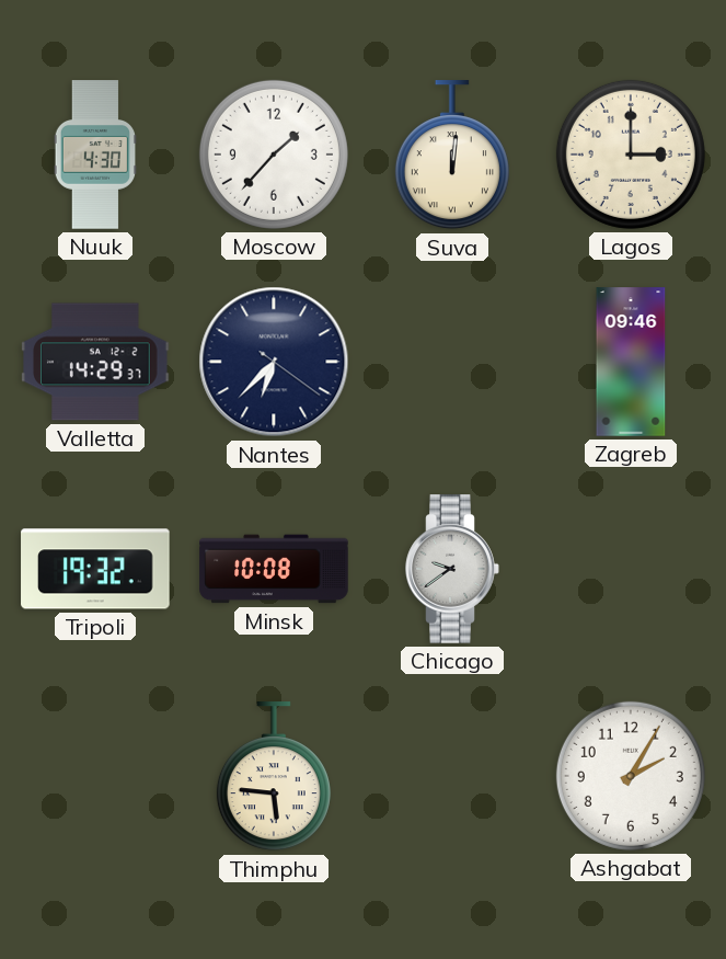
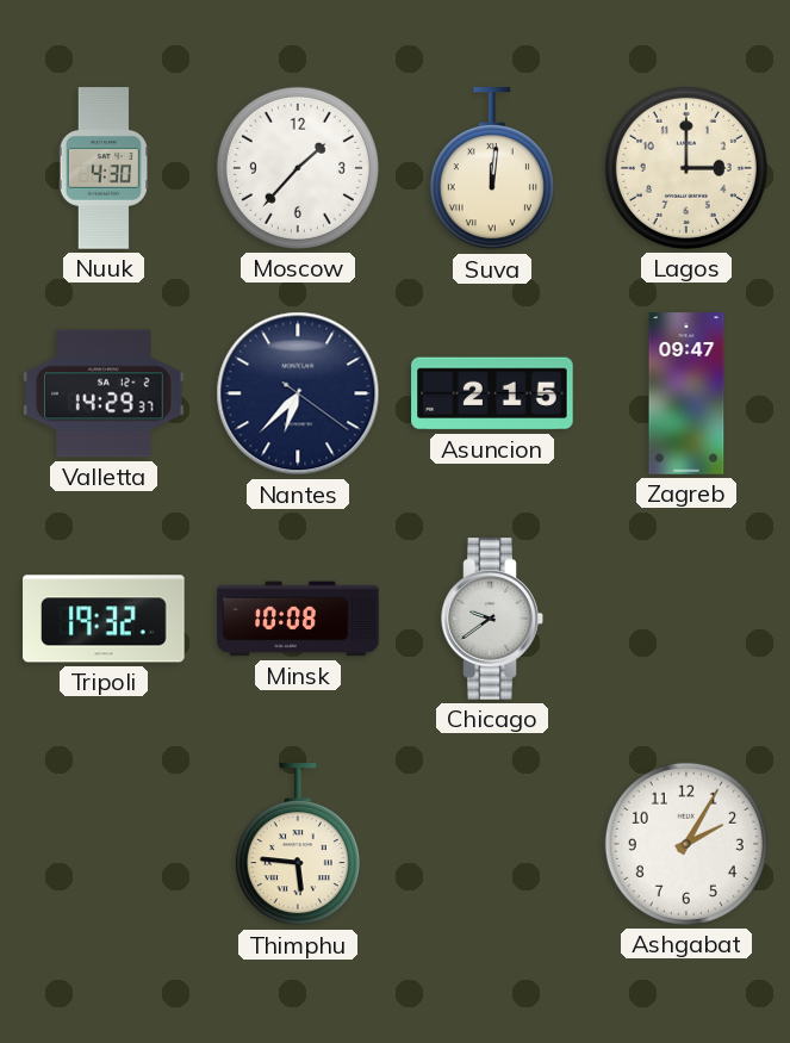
Asuncion: none -> 2:15
Zagreb: 09:46 -> 09:47
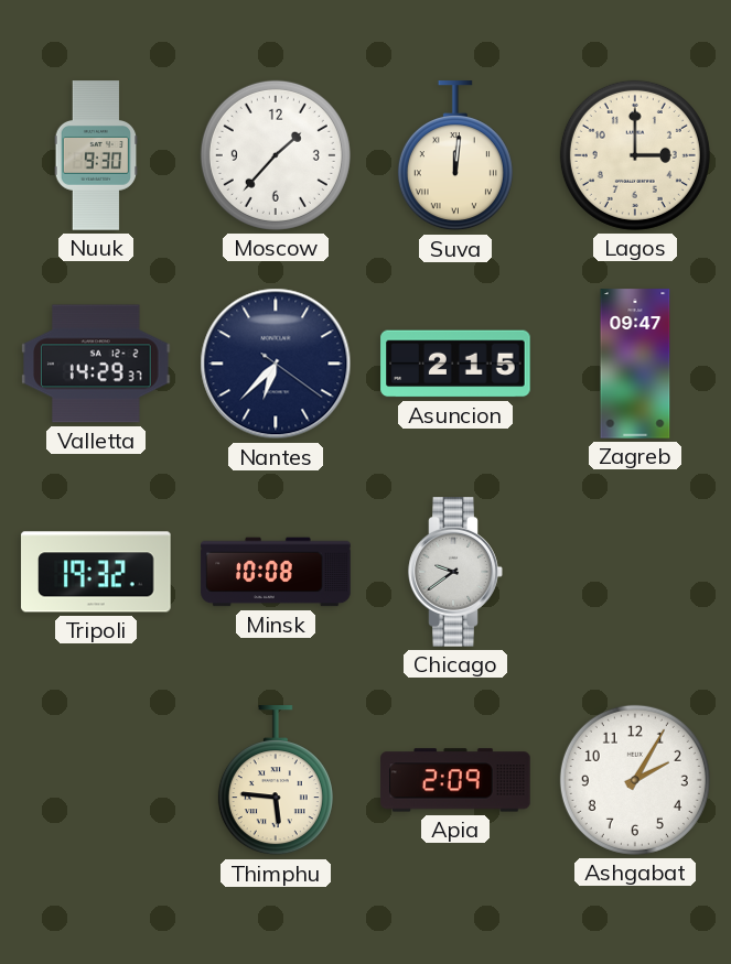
Nuuk: 4:30 -> 9:30
Apia: none -> 2:09
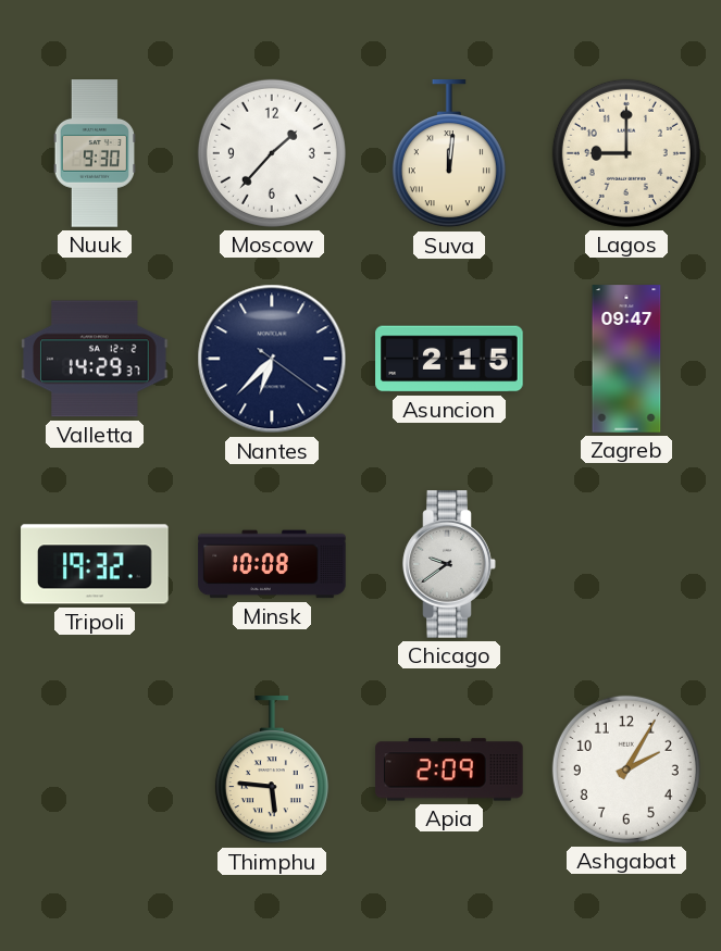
Lagos: 3:00 -> 9:00
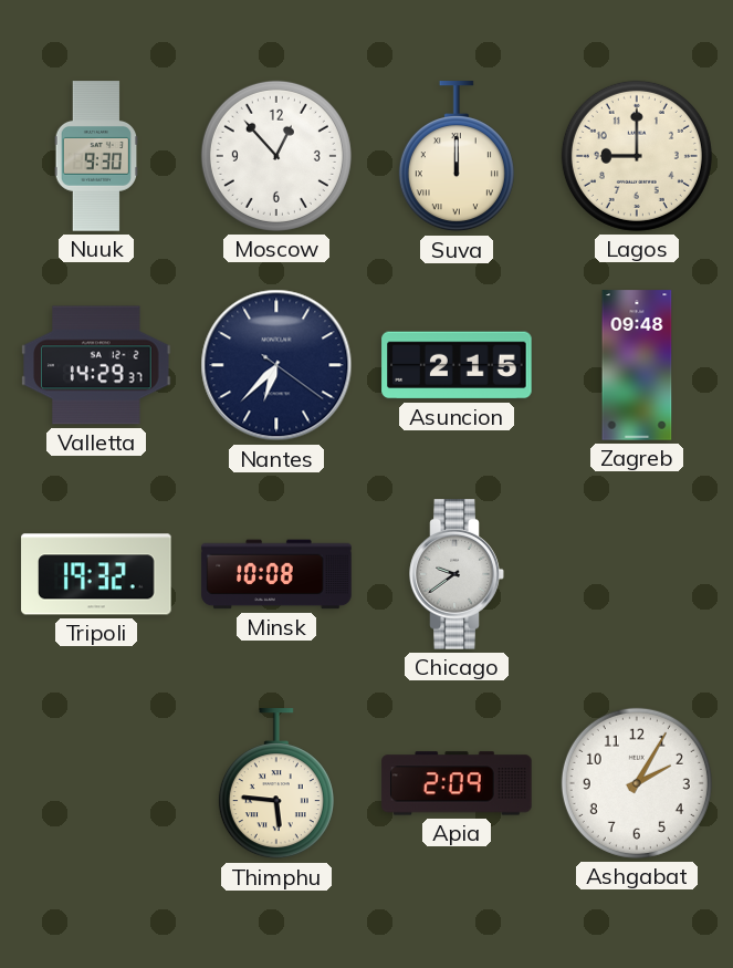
Moscow: 1:37 -> 12:53
Suva: 12:01 -> 12:00
Zagreb: 09:47 -> 09:48
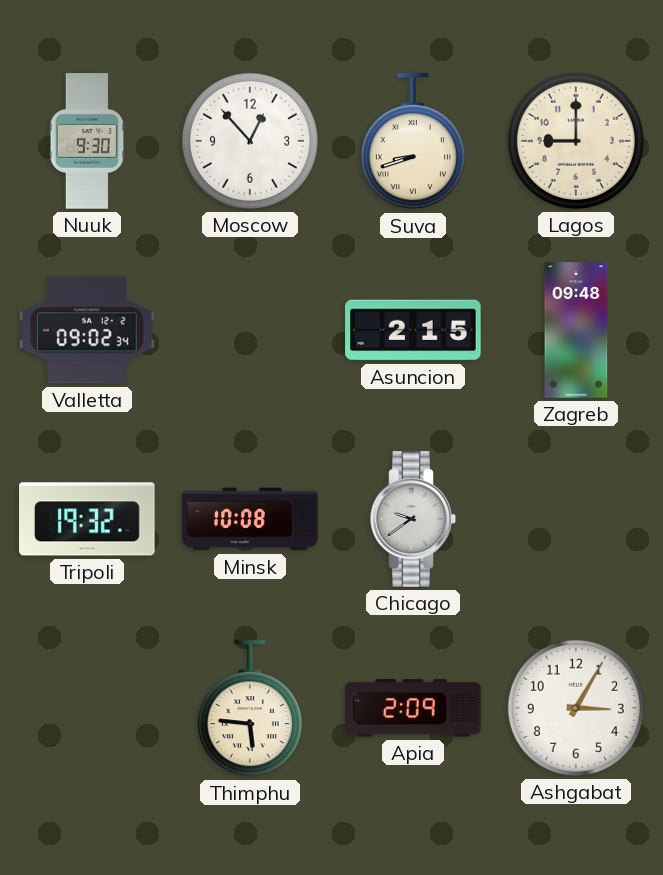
Suva: 12:00 -> 8:42
Valletta: 14:29 -> 09:02
Nantes: 6:37 -> none
Ashgabat: 2:05 -> 3:05
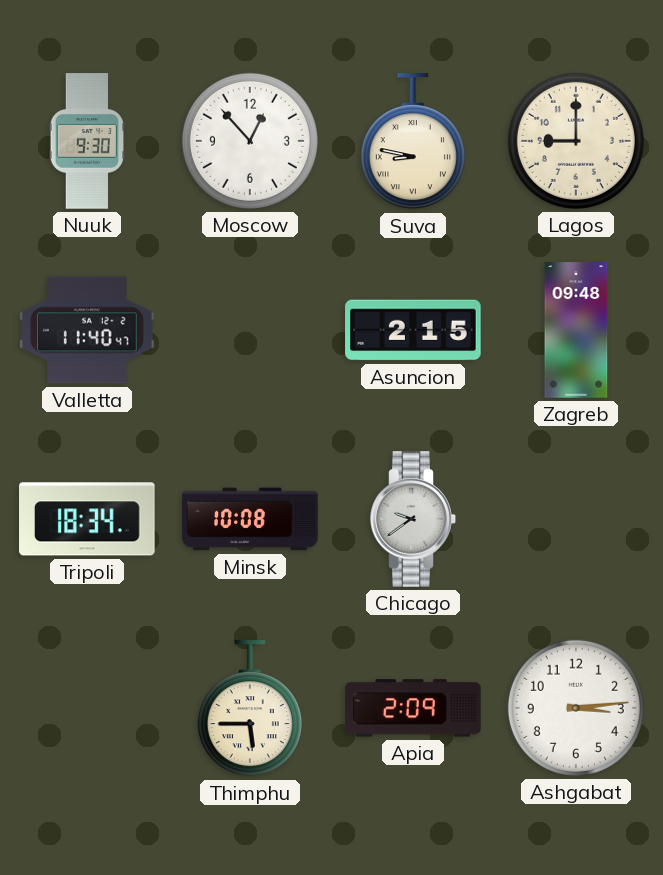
Suva: 8:42 -> 8:47
Valletta: 09:02 -> 11:40
Tripoli: 19:32 -> 18:34
Thimphu: 5:46 -> 5:45
Ashgabat: 3:05 -> 3:14
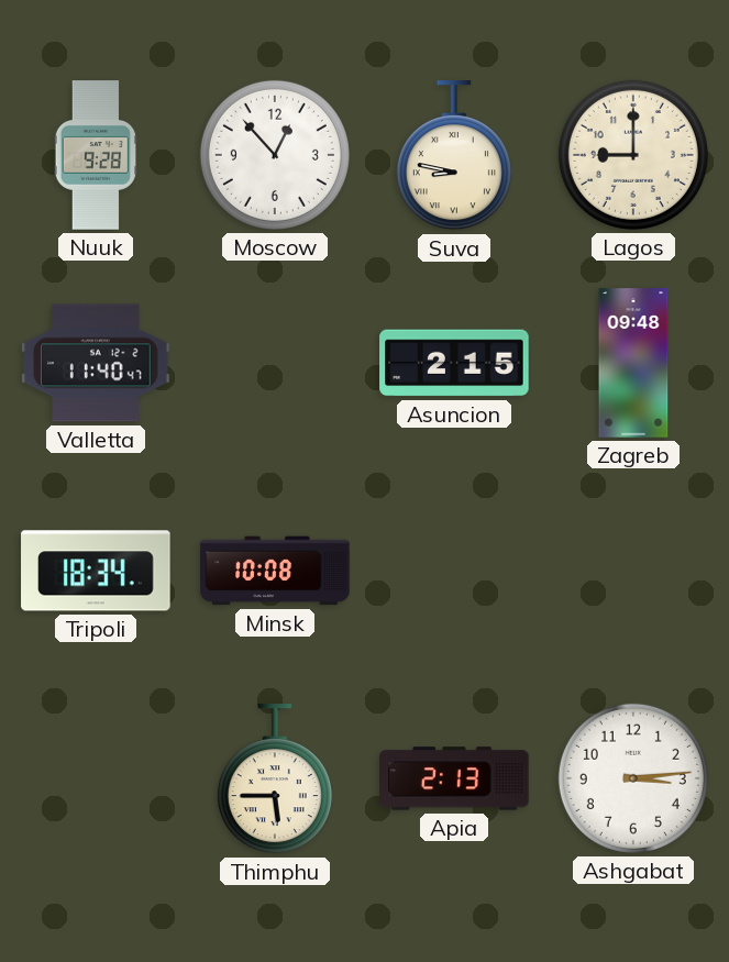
Nuuk: 9:30 -> 9:28
Chicago: 9:39 -> none
Apia: 2:09 -> 2:13
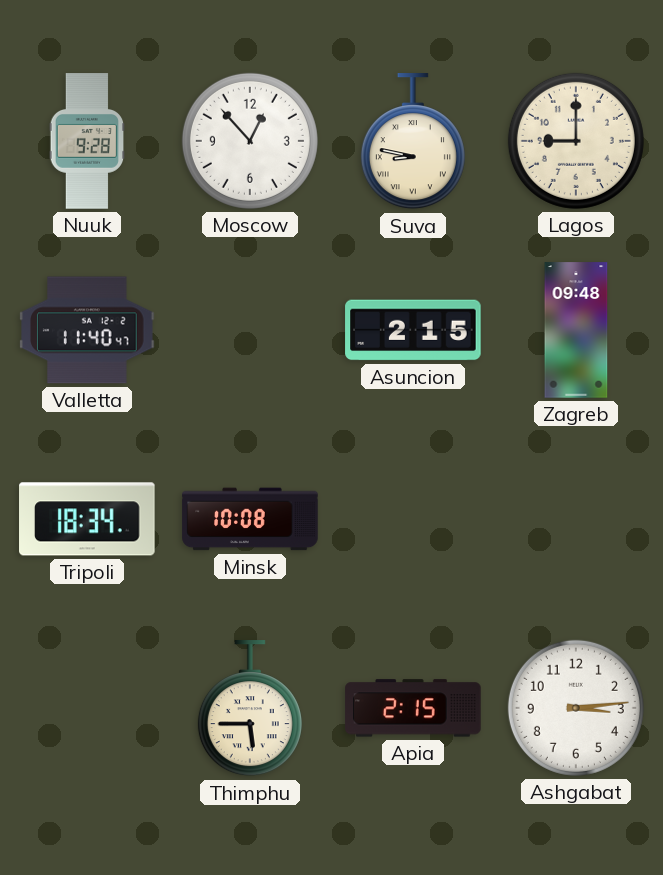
Apia: 2:13 -> 2:15
